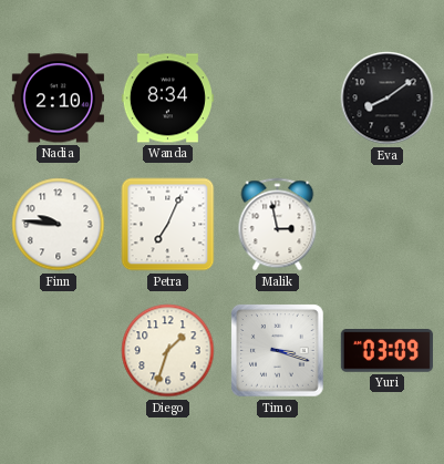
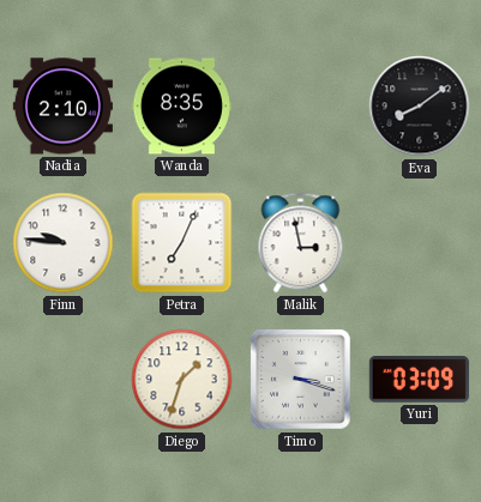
Wanda: 8:34 -> 8:35
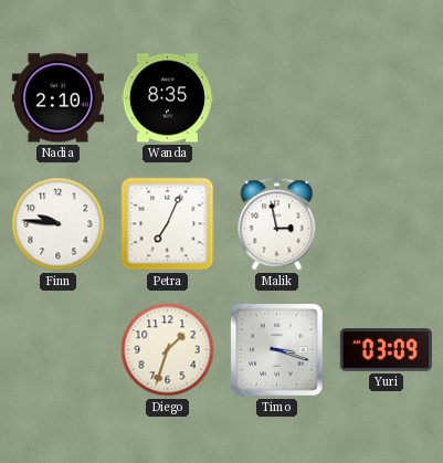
Eva: 8:09 -> none
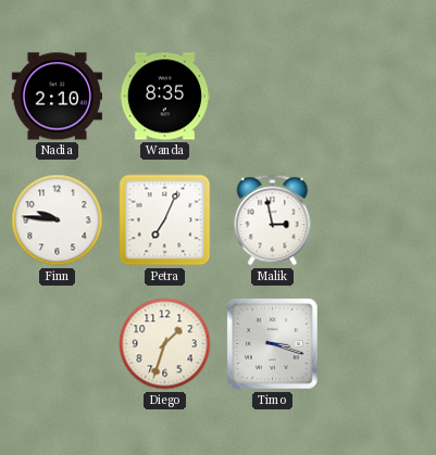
Yuri: 03:09 -> none
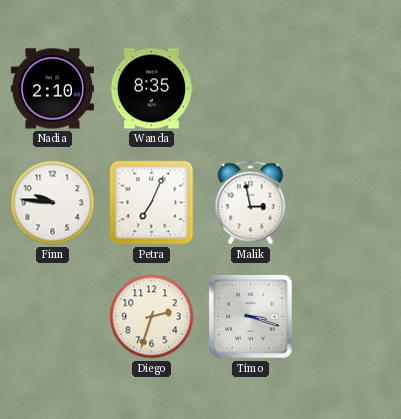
Diego: 1:33 -> 2:33
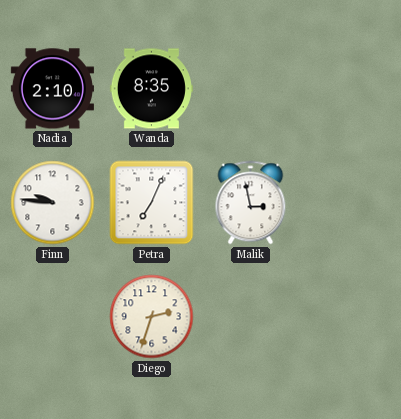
Timo: 3:18 -> none
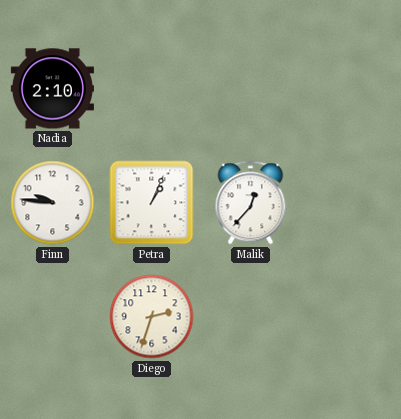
Wanda: 8:35 -> none
Petra: 7:04 -> 1:04
Malik: 2:58 -> 12:37
